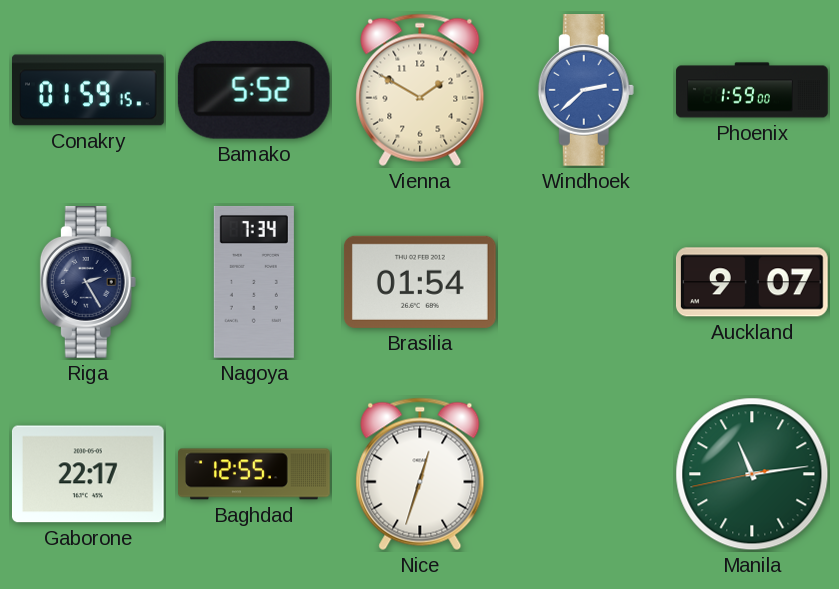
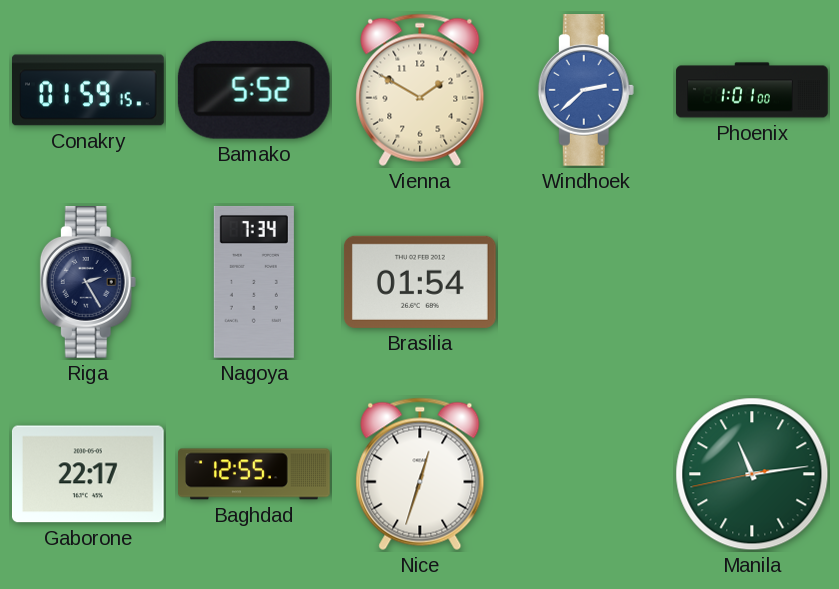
Phoenix: 1:59 -> 1:01
Auckland: 9:07 -> none
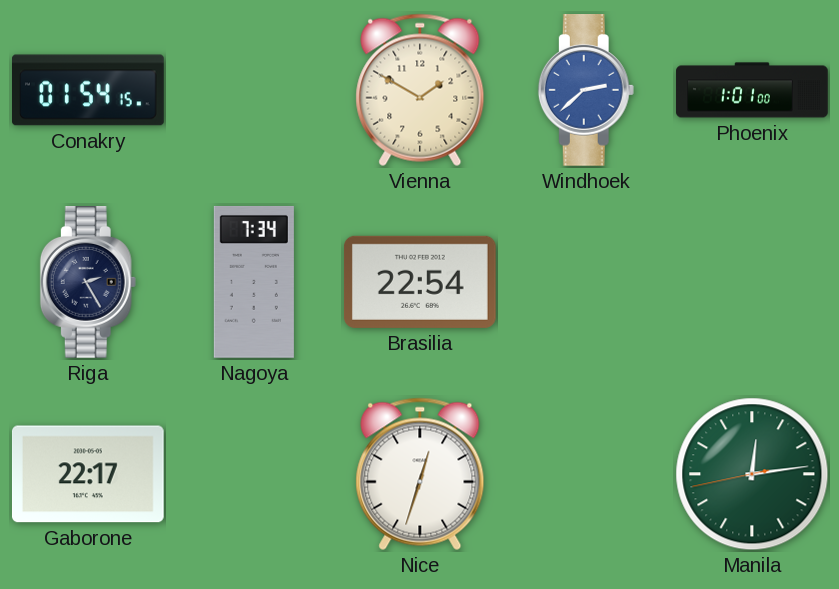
Conakry: 01:59 -> 01:54
Bamako: 5:52 -> none
Brasilia: 01:54 -> 22:54
Baghdad: 12:55 -> none
Manila: 11:13 -> 12:13
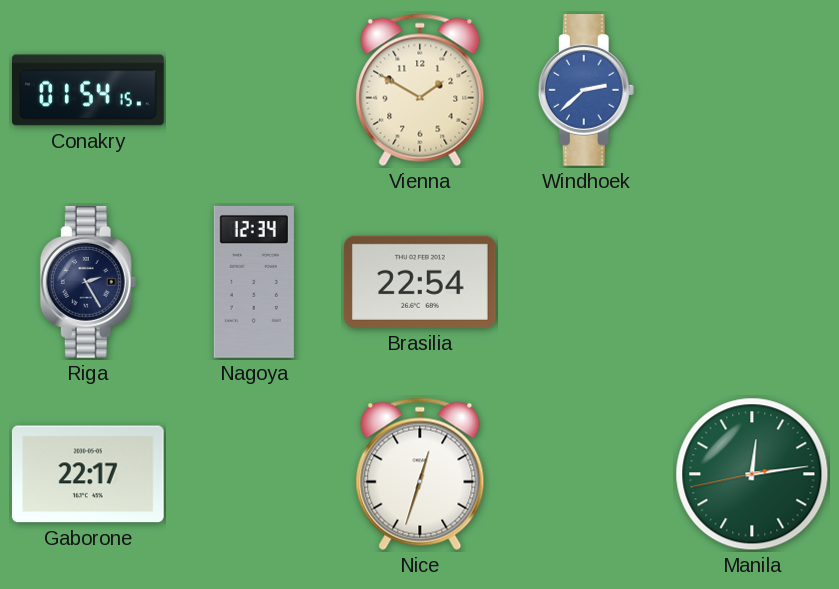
Phoenix: 1:01 -> none
Nagoya: 7:34 -> 12:34
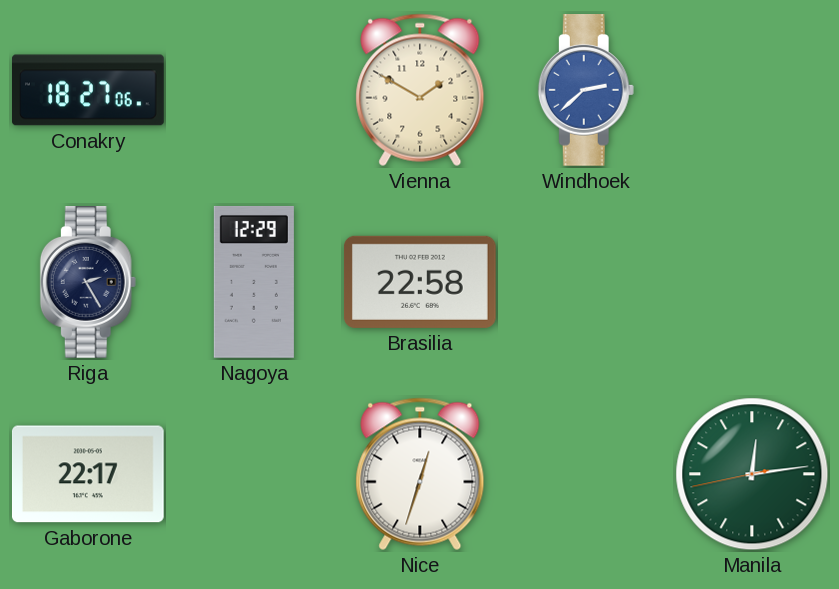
Conakry: 01:54 -> 18:27
Nagoya: 12:34 -> 12:29
Brasilia: 22:54 -> 22:58
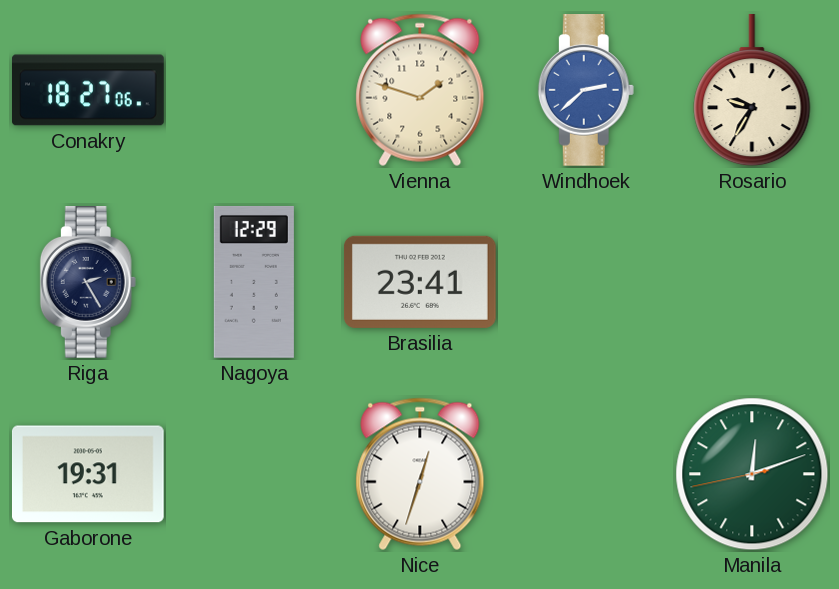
Vienna: 1:50 -> 1:48
Rosario: none -> 9:35
Brasilia: 22:58 -> 23:41
Gaborone: 22:17 -> 19:31
Manila: 12:13 -> 12:11
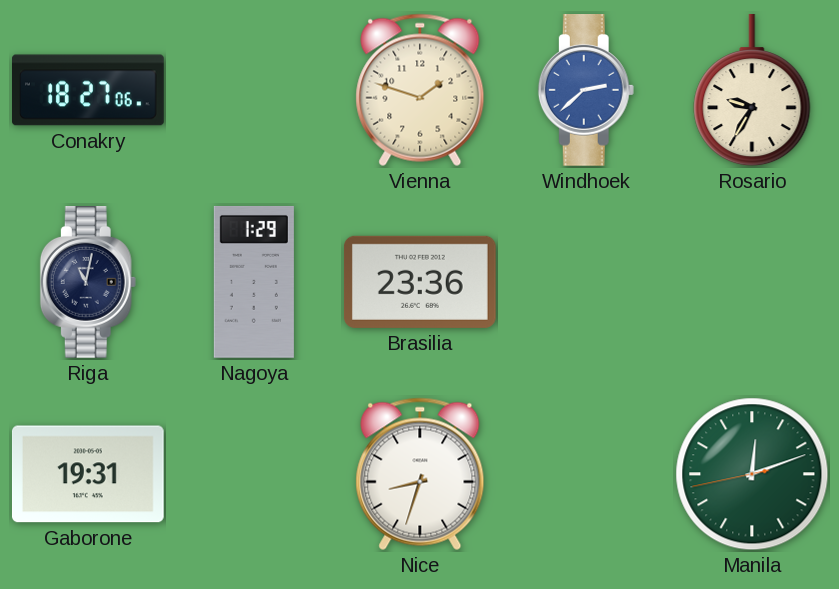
Riga: 2:25 -> 11:02
Nagoya: 12:29 -> 1:29
Brasilia: 23:41 -> 23:36
Nice: 12:33 -> 8:33
